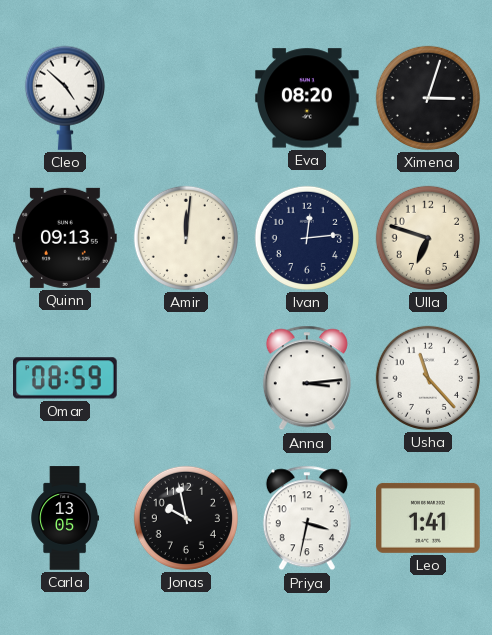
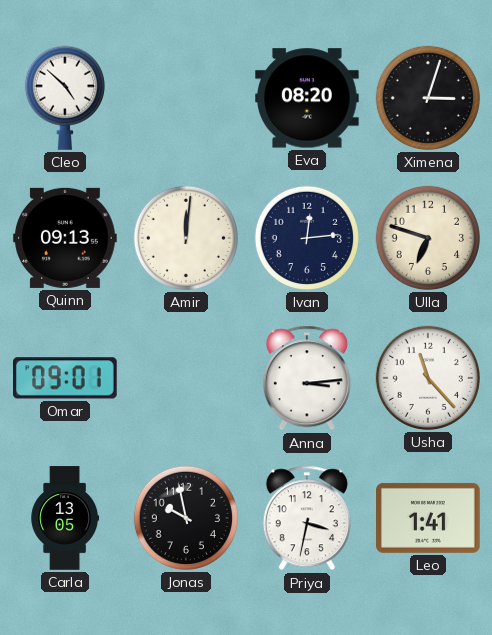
Omar: 08:59 -> 09:01
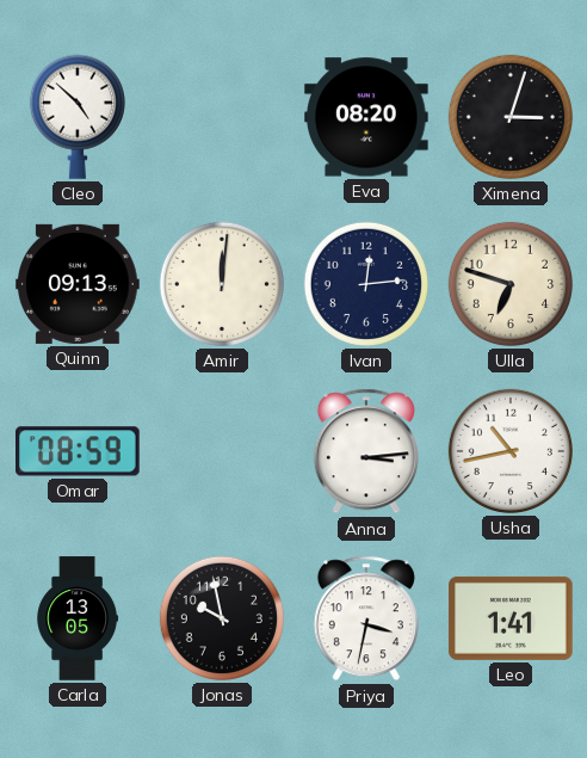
Omar: 09:01 -> 08:59
Usha: 11:23 -> 10:43
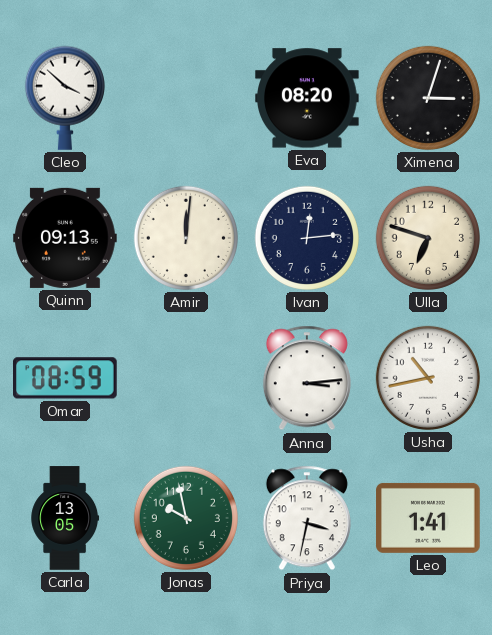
Cleo: 4:52 -> 3:52
Jonas dial: black -> green
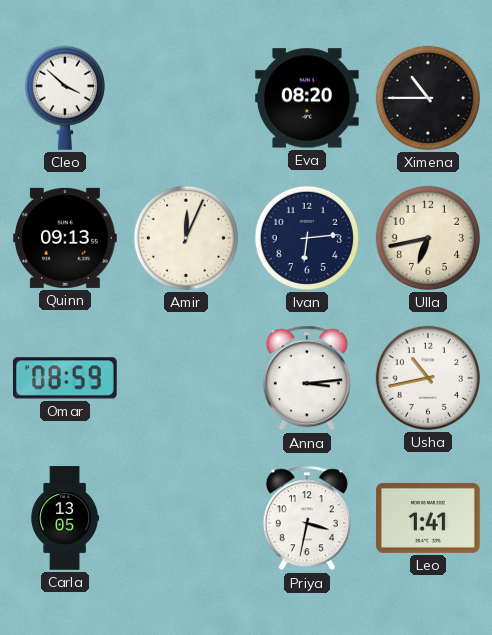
Ximena: 3:03 -> 10:45
Amir: 12:01 -> 12:04
Ivan: 12:14 -> 6:14
Ulla: 6:48 -> 6:43
Jonas: 9:58 -> none
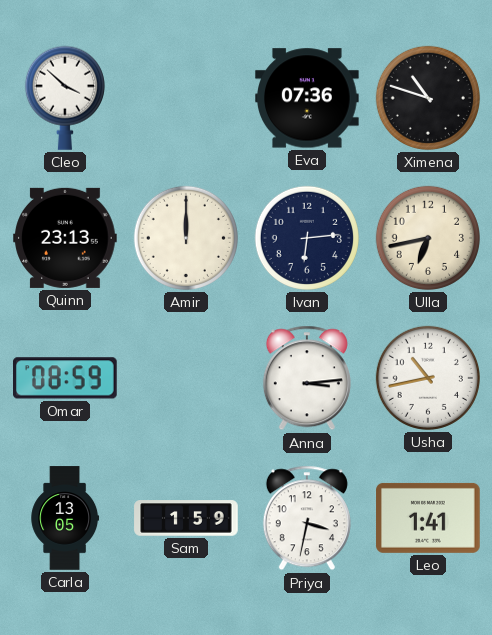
Eva: 08:20 -> 07:36
Ximena: 10:45 -> 10:48
Quinn: 09:13 -> 23:13
Amir: 12:04 -> 12:00
Sam: none -> 1:59
